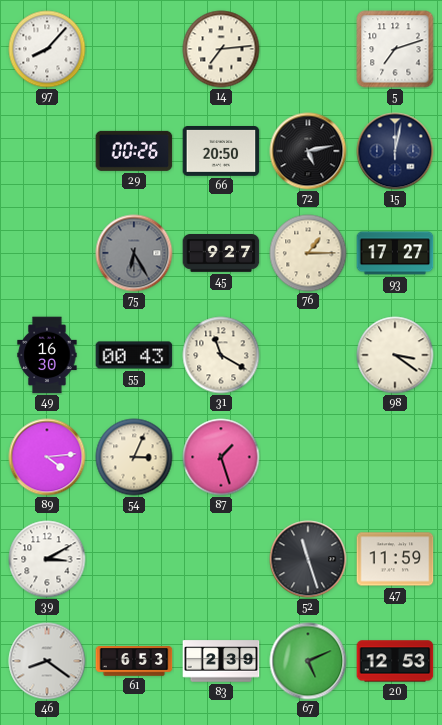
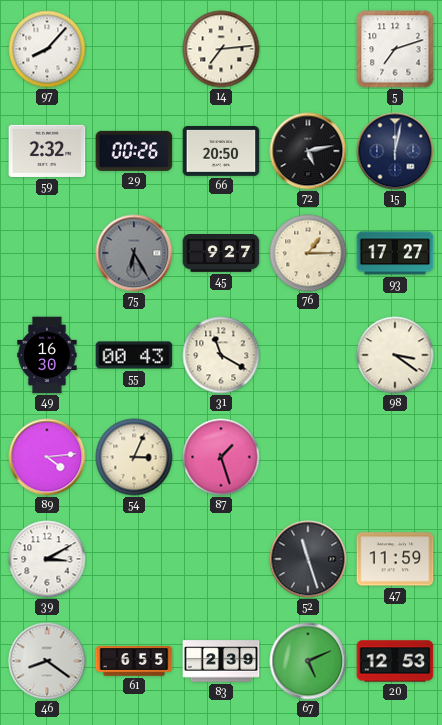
59: none -> 2:32
61: 6:53 -> 6:55
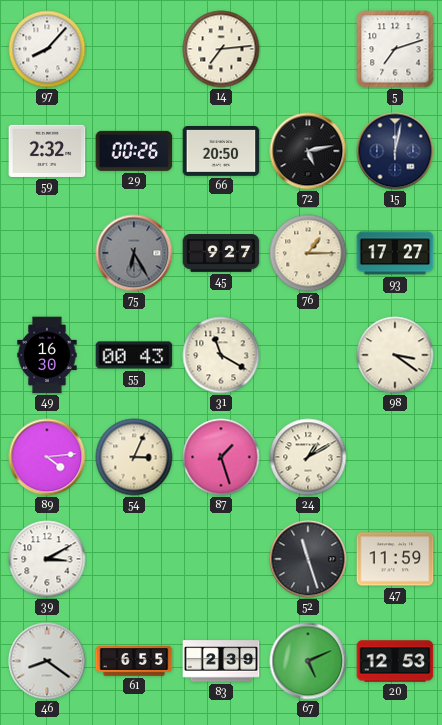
24: none -> 1:10
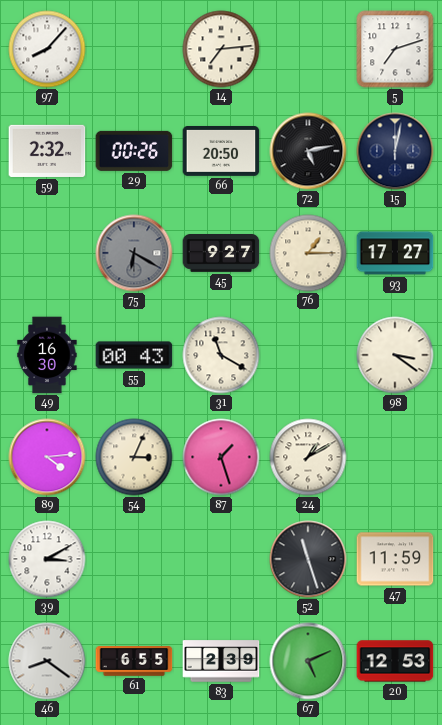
75: 6:25 -> 6:20
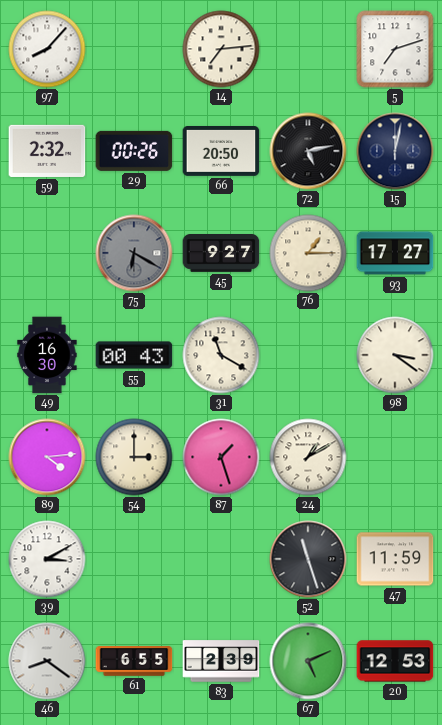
54: 3:04 -> 3:00
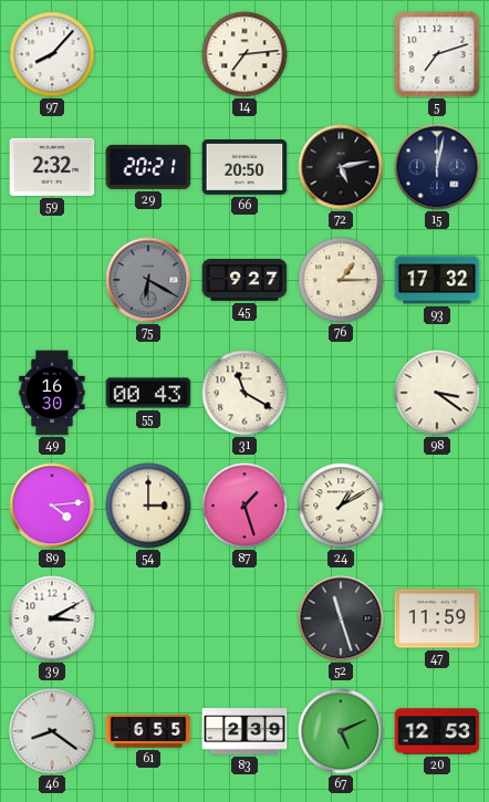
29: 00:26 -> 20:21
93: 17:27 -> 17:32
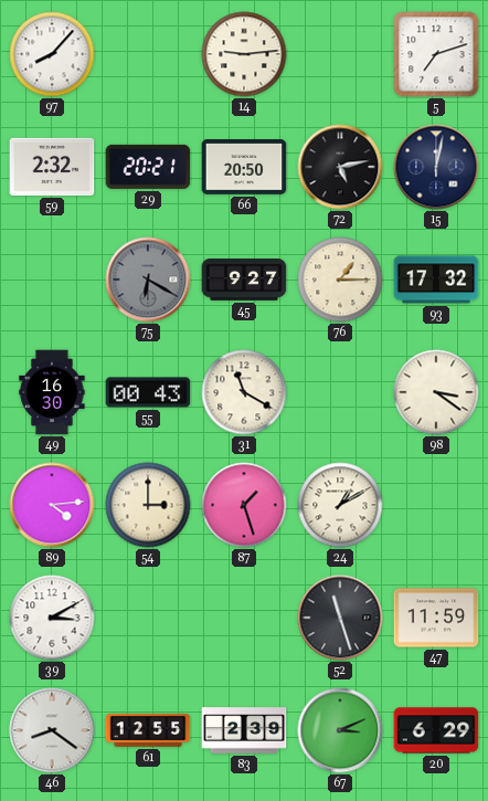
14: 7:14 -> 9:14
61: 6:55 -> 12:55
67: 5:11 -> 3:11
20: 12:53 -> 6:29
